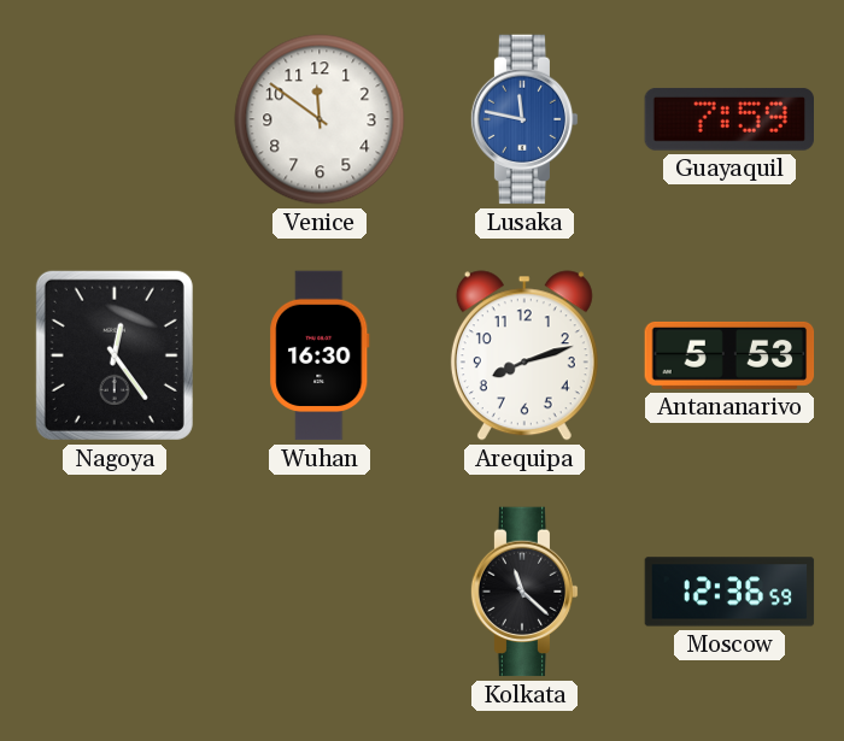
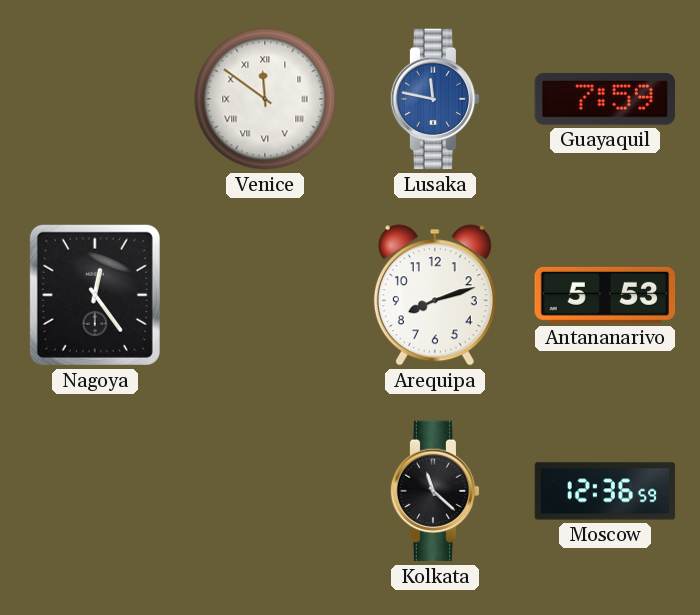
Venice numerals: Arabic -> Roman
Wuhan: 16:30 -> none
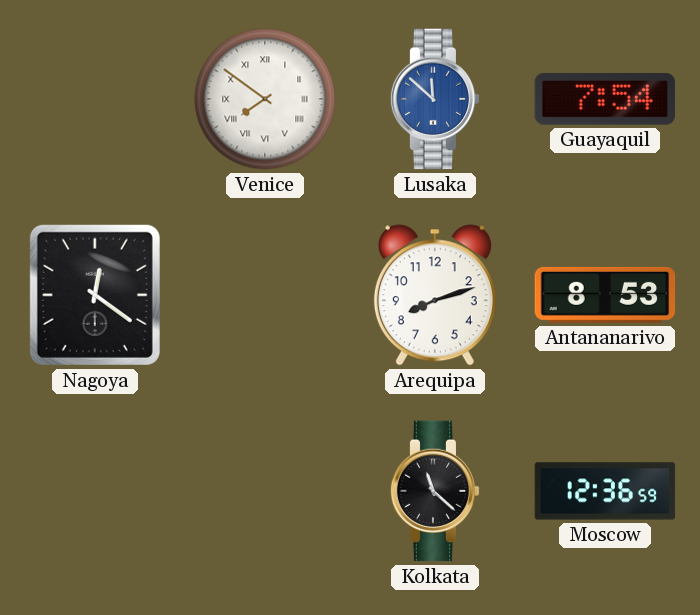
Venice: 11:51 -> 7:51
Lusaka: 11:47 -> 11:52
Guayaquil: 7:59 -> 7:54
Nagoya: 12:24 -> 12:21
Antananarivo: 5:53 -> 8:53
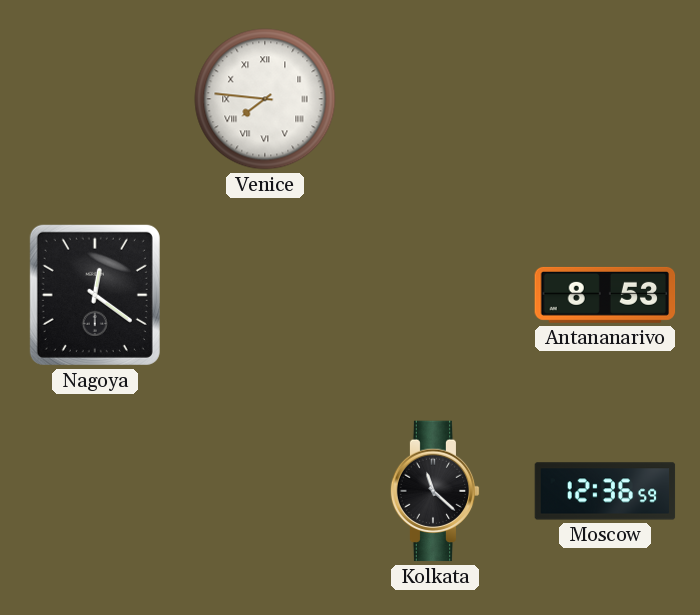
Venice: 7:51 -> 7:46
Lusaka: 11:52 -> none
Guayaquil: 7:54 -> none
Arequipa: 8:12 -> none
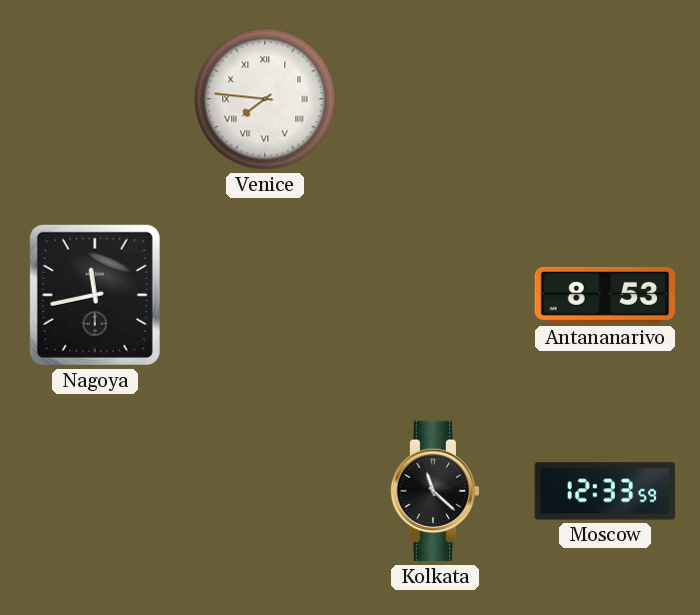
Nagoya: 12:21 -> 11:43
Moscow: 12:36 -> 12:33
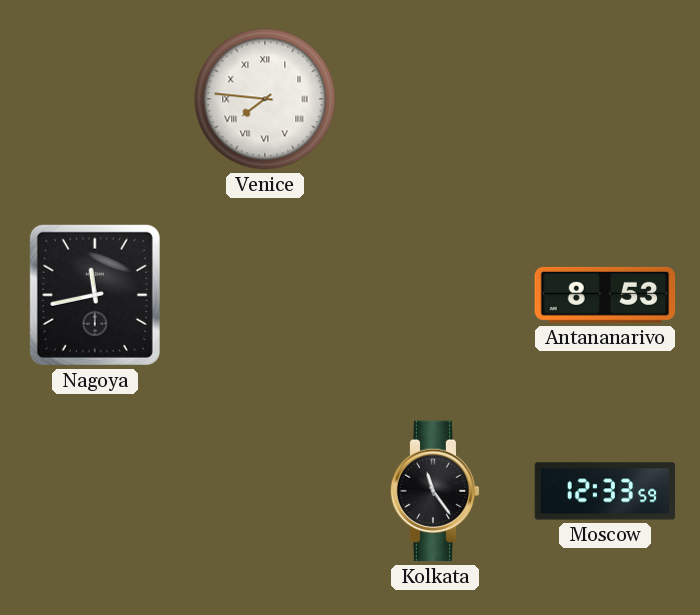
Kolkata: 11:22 -> 11:24
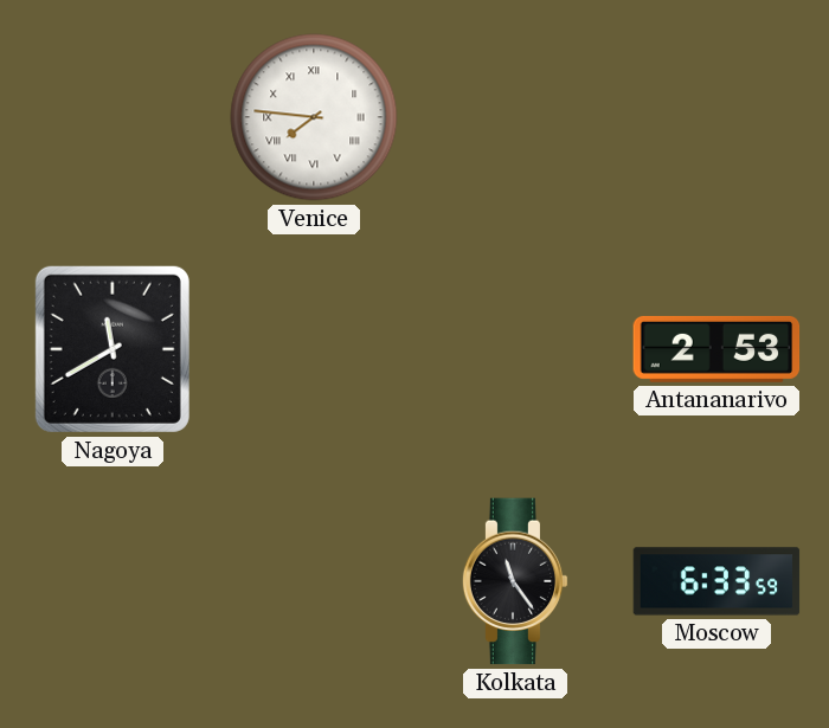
Nagoya: 11:43 -> 11:40
Antananarivo: 8:53 -> 2:53
Moscow: 12:33 -> 6:33
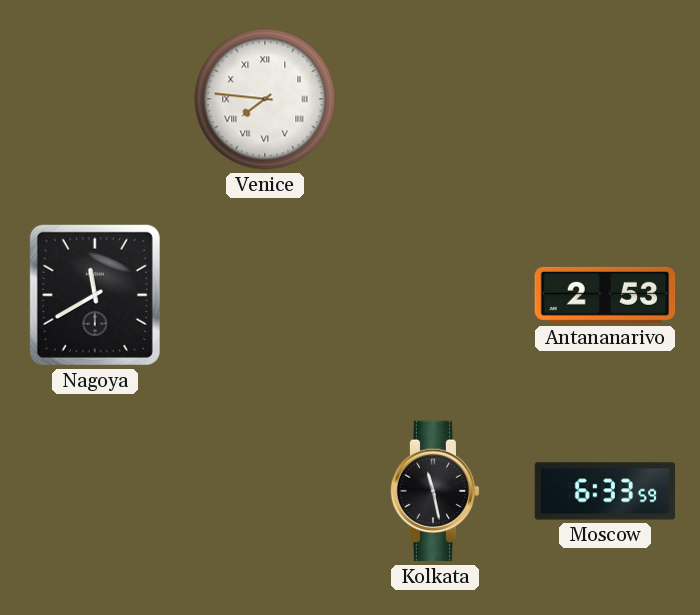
Kolkata: 11:24 -> 11:28
